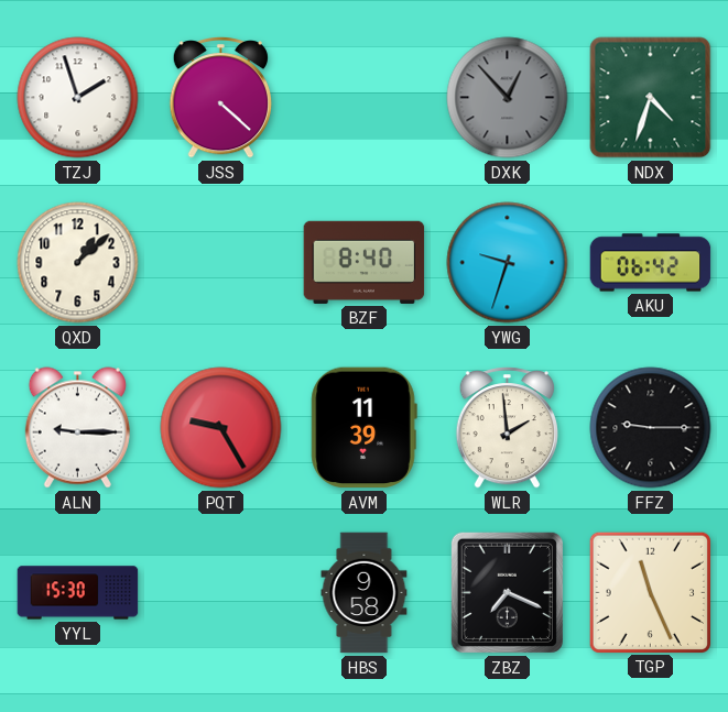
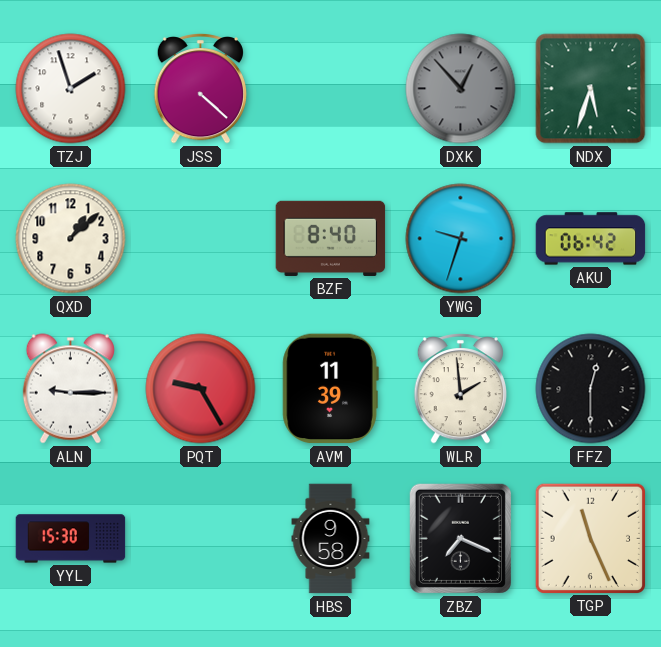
NDX: 4:33 -> 5:33
FFZ: 9:15 -> 12:30
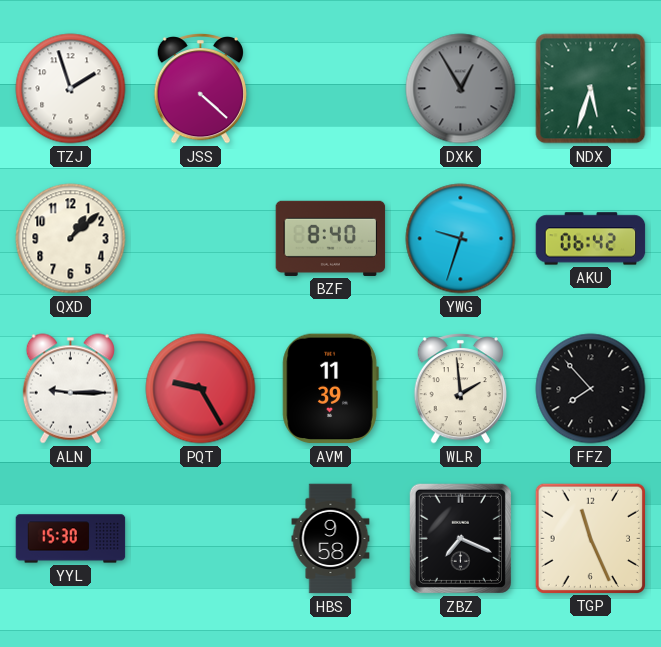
DXK: 12:53 -> 12:55
FFZ: 12:30 -> 7:53
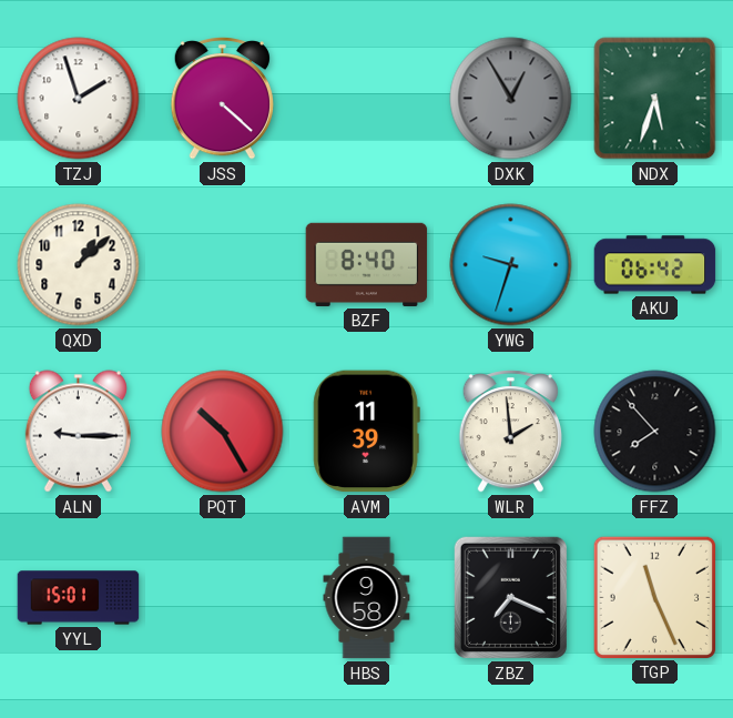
PQT: 9:25 -> 10:25
YYL: 15:30 -> 15:01
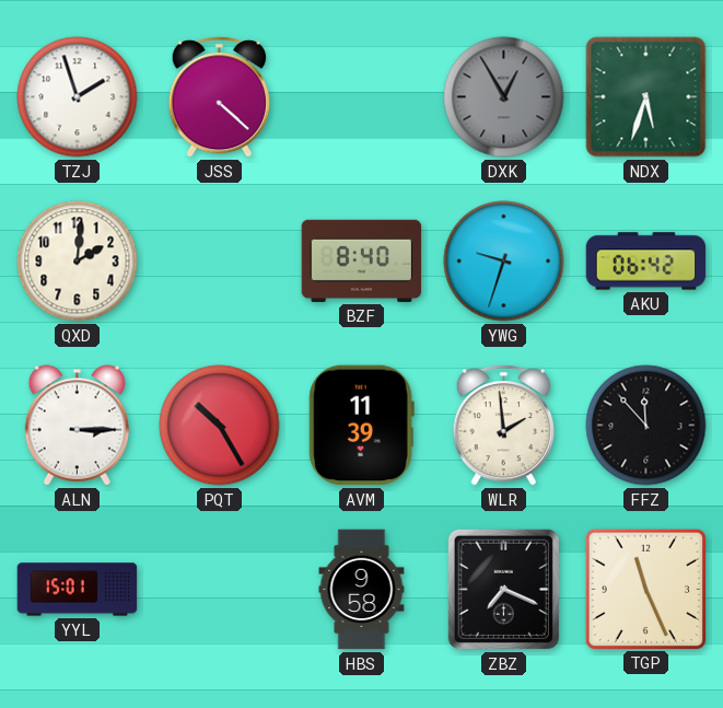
QXD: 1:08 -> 2:01
ALN: 9:15 -> 3:15
FFZ: 7:53 -> 11:53
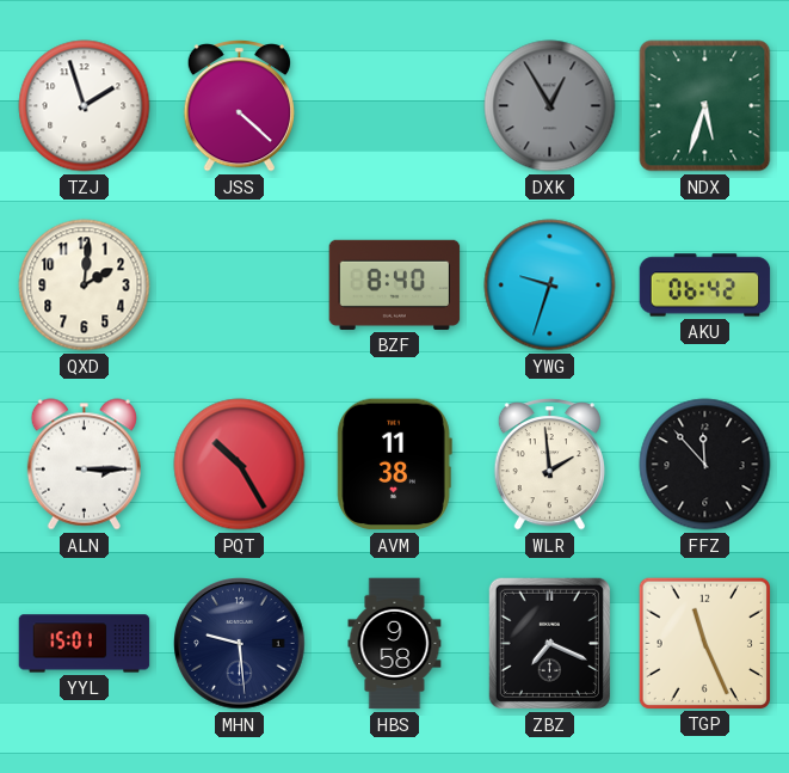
AVM: 11:39 -> 11:38
MHN: none -> 9:29
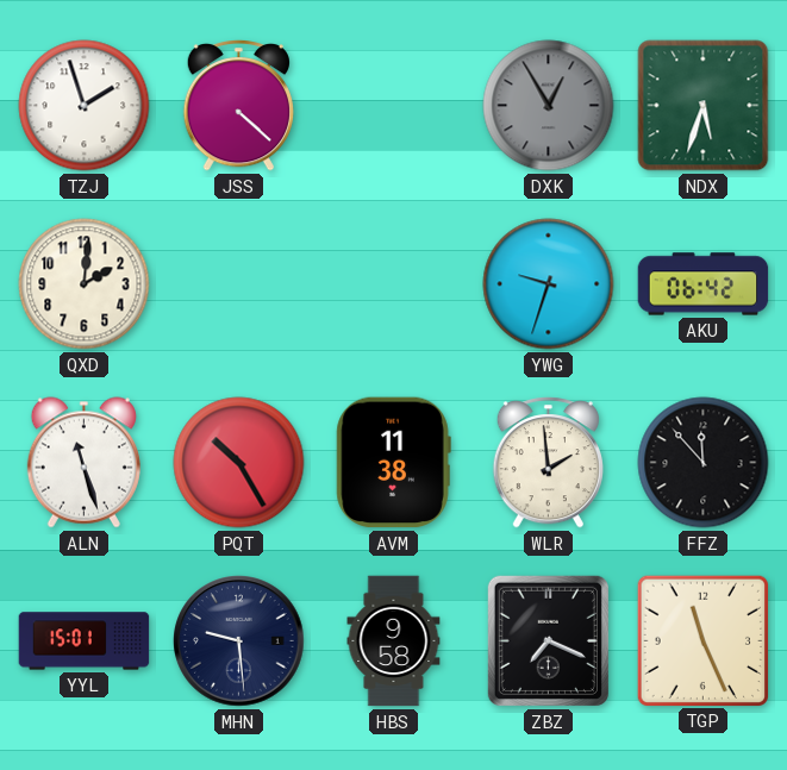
BZF: 8:40 -> none
ALN: 3:15 -> 11:27
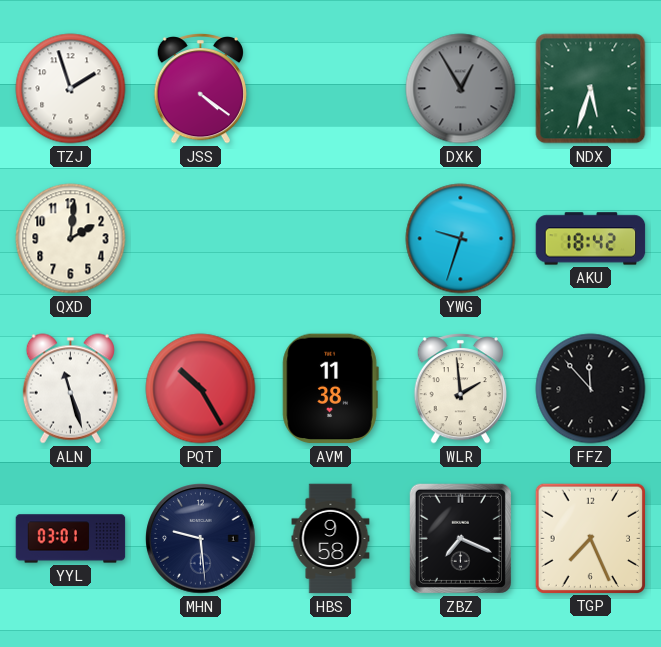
JSS: 4:22 -> 4:21
AKU: 06:42 -> 18:42
YYL: 15:01 -> 03:01
TGP: 11:26 -> 7:26
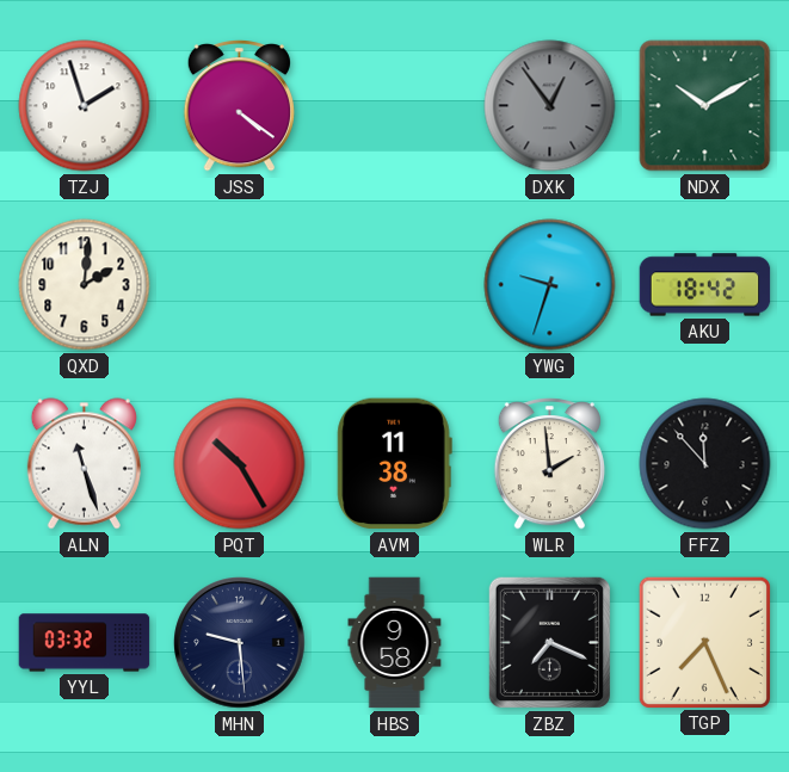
DXK: 12:55 -> 12:54
NDX: 5:33 -> 10:10
YYL: 03:01 -> 03:32
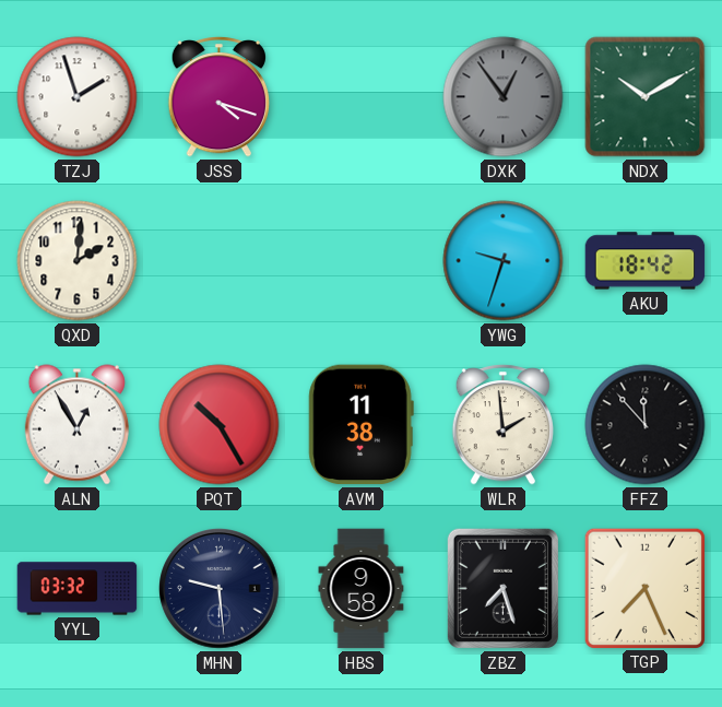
JSS: 4:21 -> 4:18
ALN: 11:27 -> 12:55
ZBZ: 7:19 -> 7:27
